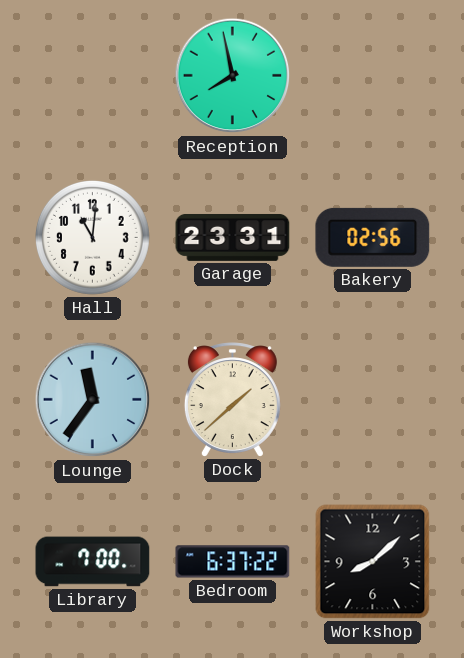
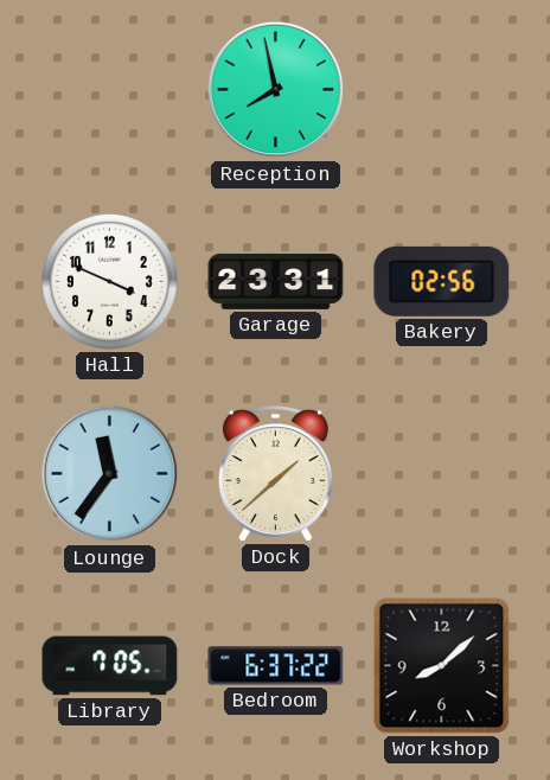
Hall: 11:01 -> 3:49
Library: 7:00 -> 7:05
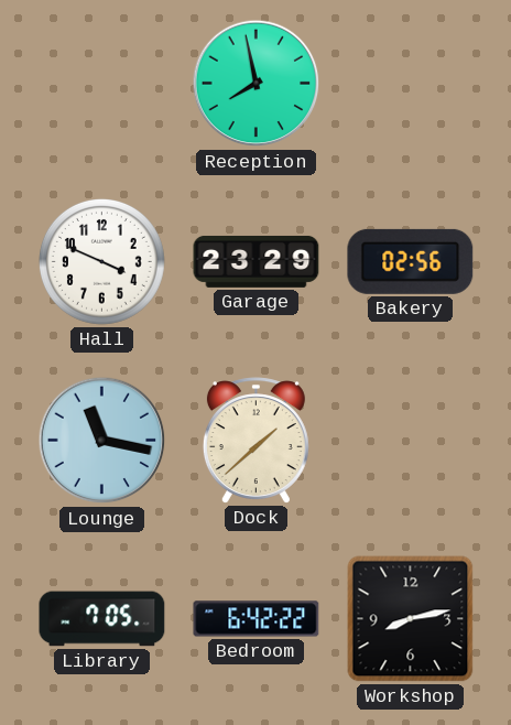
Garage: 23:31 -> 23:29
Lounge: 11:36 -> 11:17
Bedroom: 6:37 -> 6:42
Workshop: 8:08 -> 8:13
